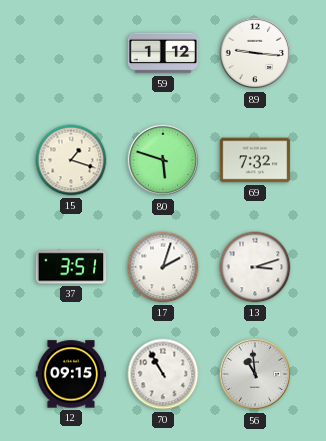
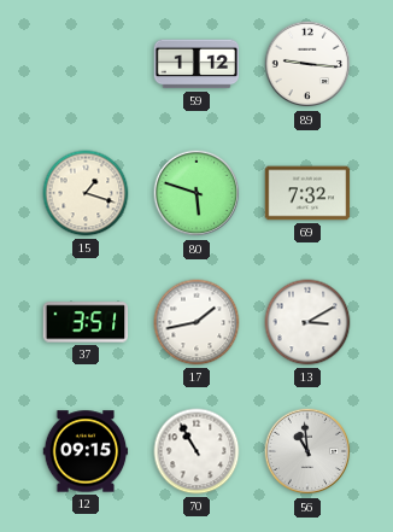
17: 2:03 -> 1:43
13: 3:12 -> 3:10
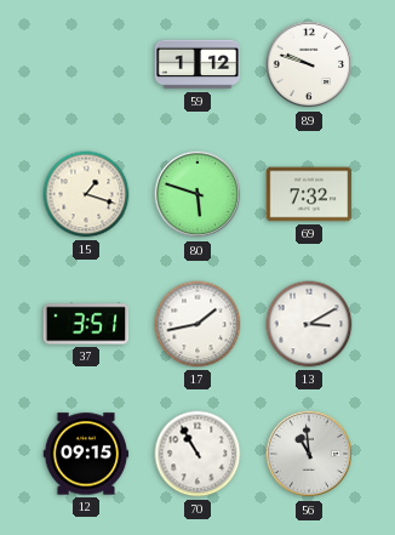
89: 9:16 -> 9:48
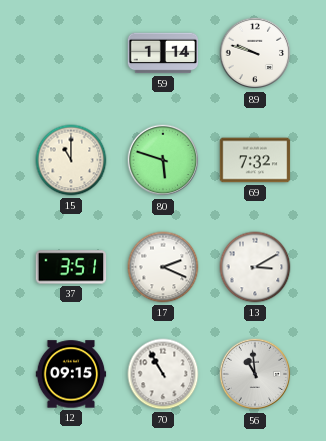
59: 1:12 -> 1:14
15: 1:18 -> 11:00
17: 1:43 -> 2:19
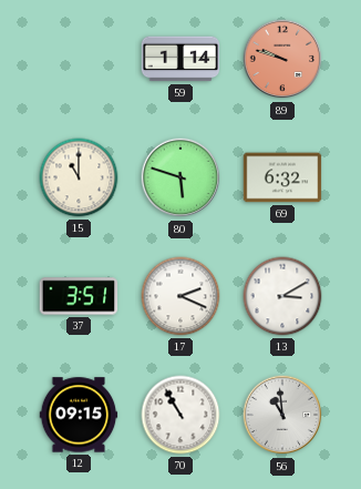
89 dial: white -> salmon
69: 7:32 -> 6:32
